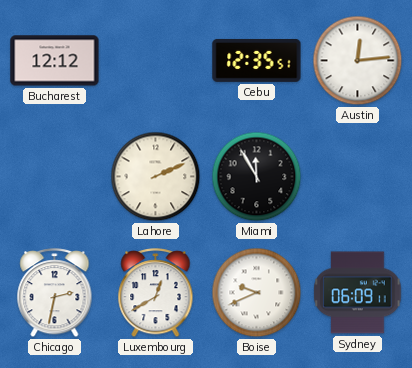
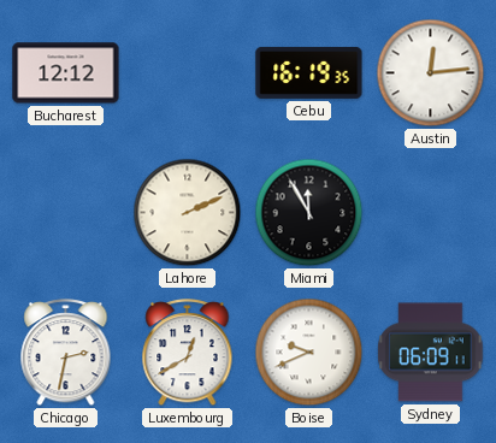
Cebu: 12:35 -> 16:19
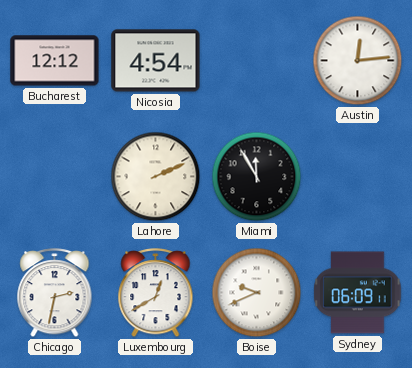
Nicosia: none -> 4:54
Cebu: 16:19 -> none
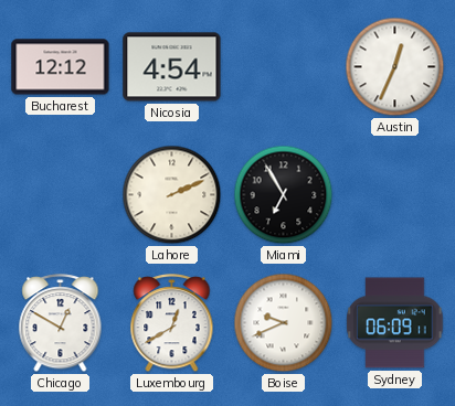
Austin: 12:14 -> 12:34
Miami: 11:55 -> 6:55
Chicago: 2:32 -> 12:50
